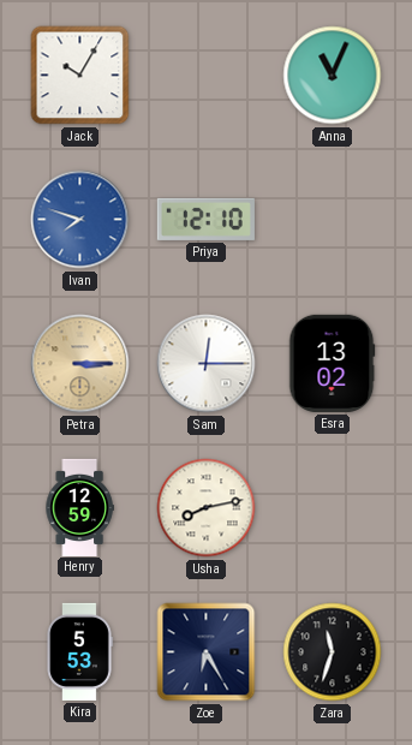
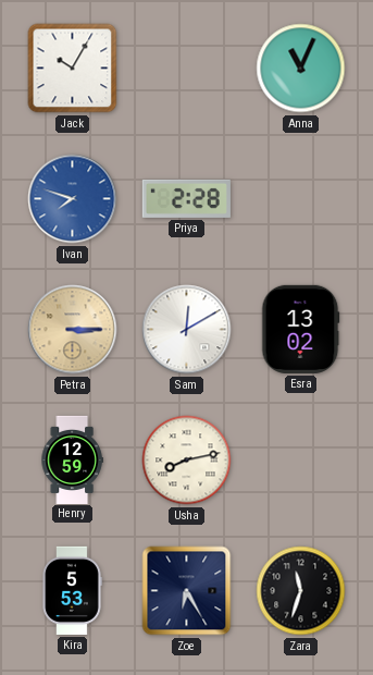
Priya: 12:10 -> 2:28
Sam: 12:15 -> 12:10
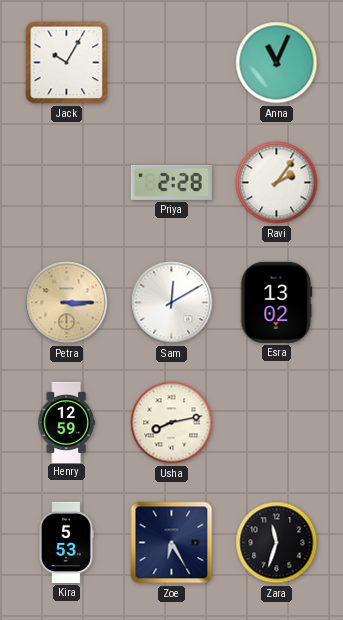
Ivan: 7:48 -> none
Ravi: none -> 2:06
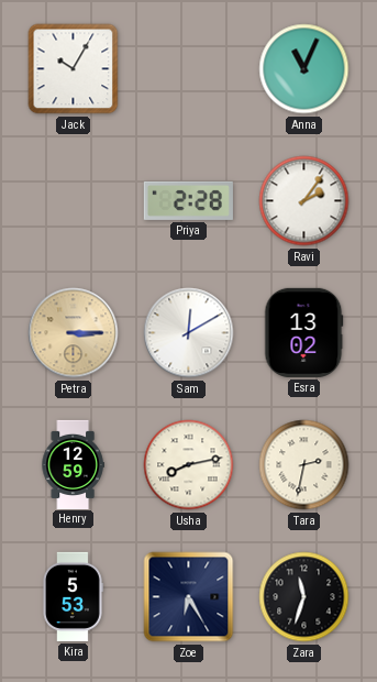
Tara: none -> 2:32
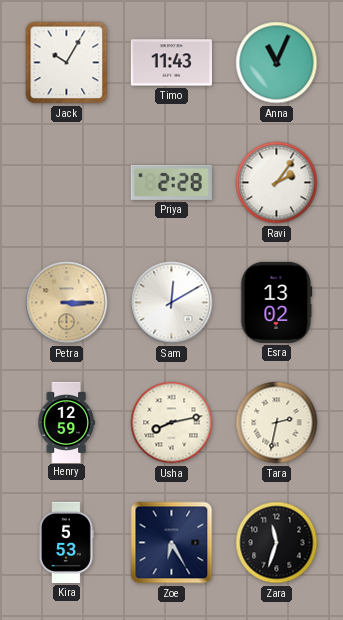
Timo: none -> 11:43
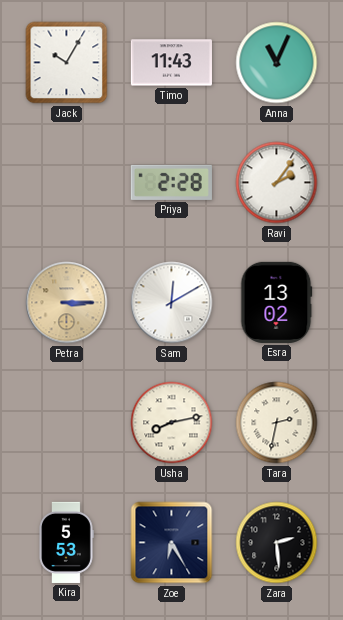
Henry: 12:59 -> none
Zara: 11:33 -> 2:29
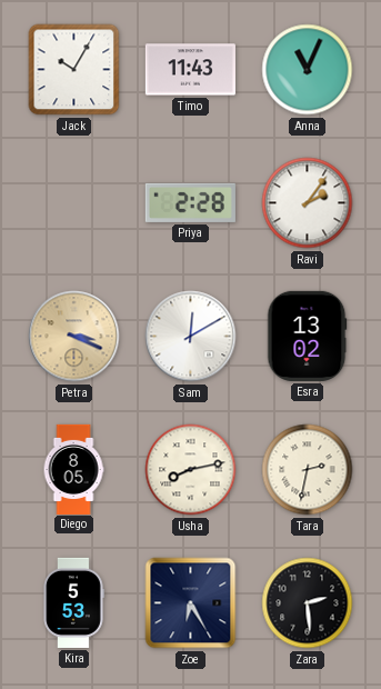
Petra: 3:15 -> 3:19
Diego: none -> 8:05
